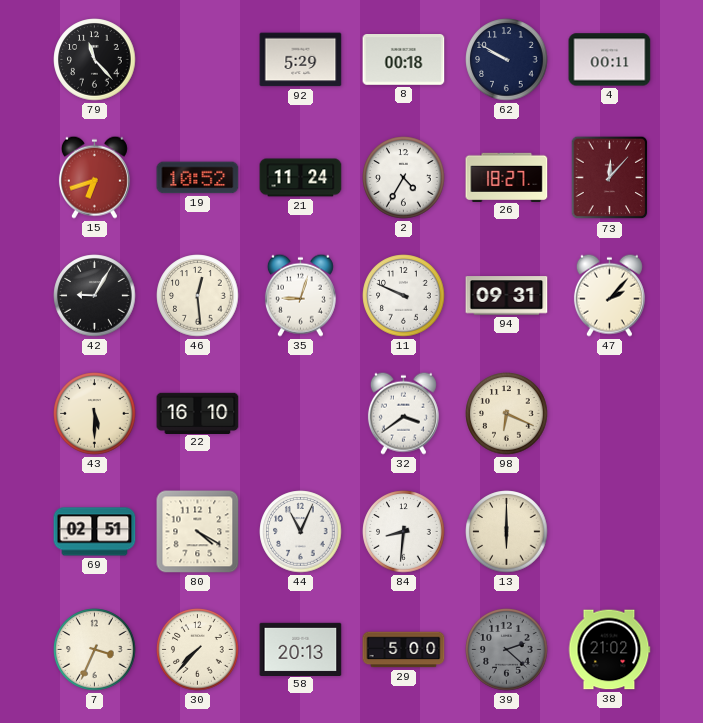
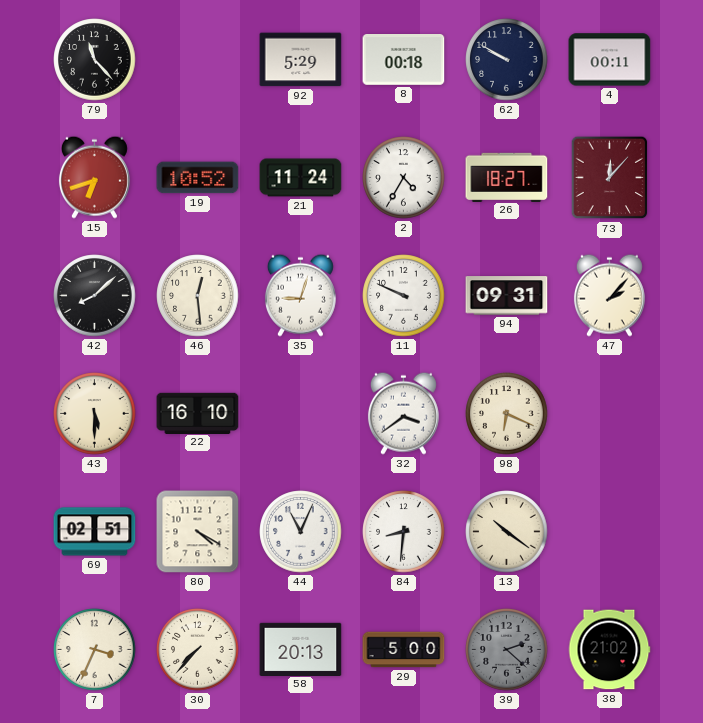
42: 9:05 -> 8:08
13: 6:00 -> 10:21
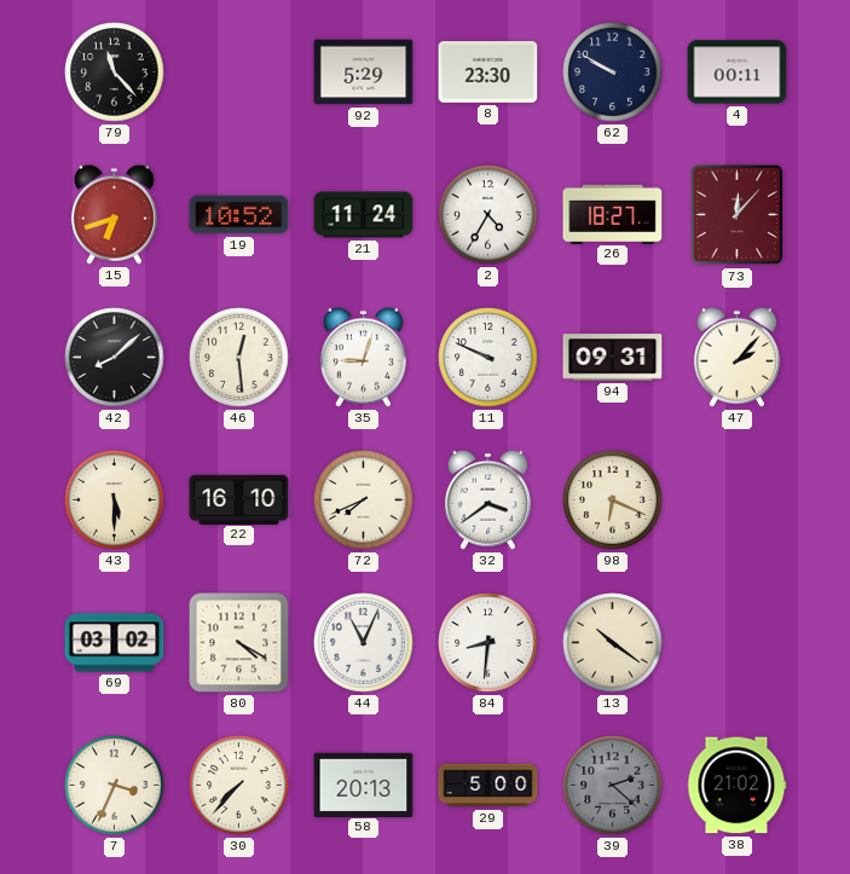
8: 00:18 -> 23:30
72: none -> 7:41
69: 02:51 -> 03:02
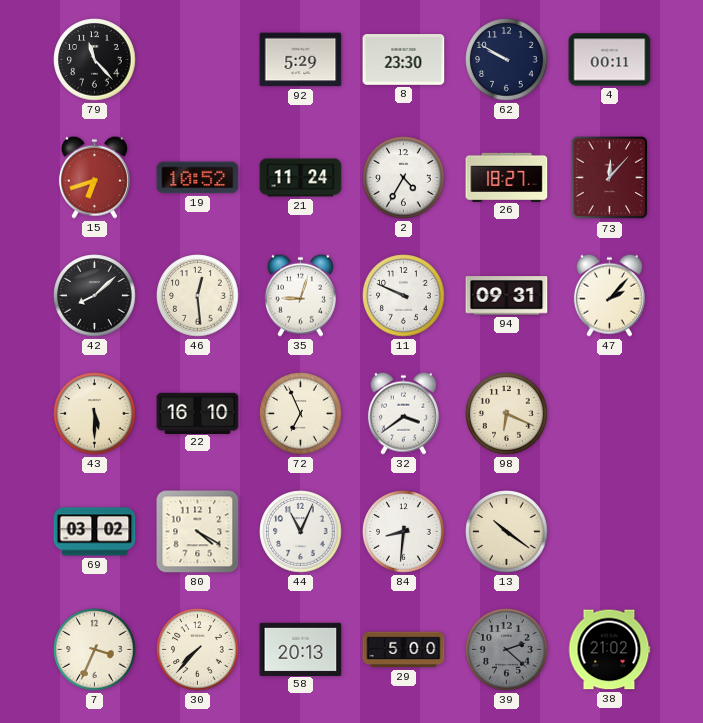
72: 7:41 -> 6:56
